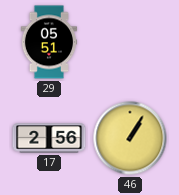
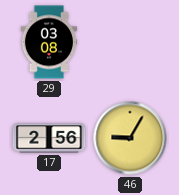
29: 05:51 -> 03:08
46: 1:05 -> 9:05
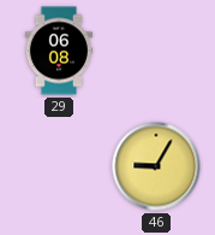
29: 03:08 -> 06:08
17: 2:56 -> none
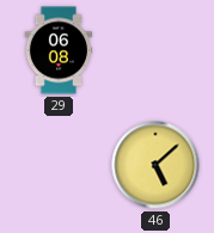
46: 9:05 -> 5:08
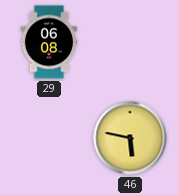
46: 5:08 -> 5:47
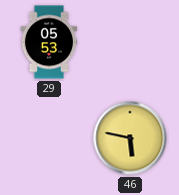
29: 06:08 -> 05:53
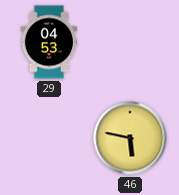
29: 05:53 -> 04:53
